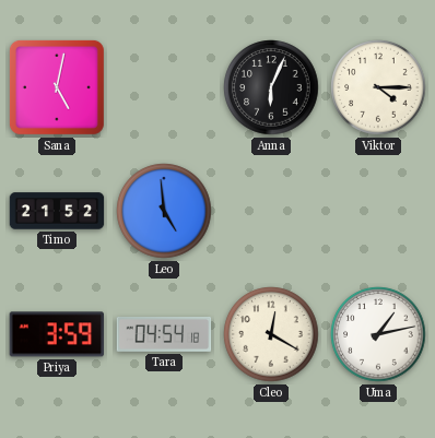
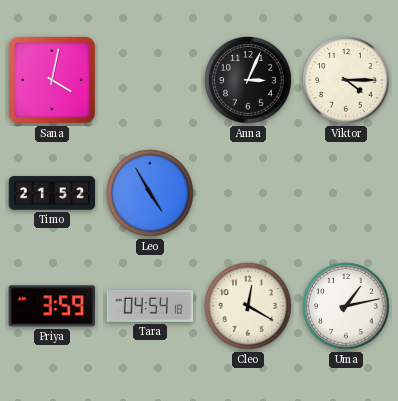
Sana: 5:02 -> 4:02
Anna: 6:04 -> 3:04
Leo: 4:59 -> 4:55
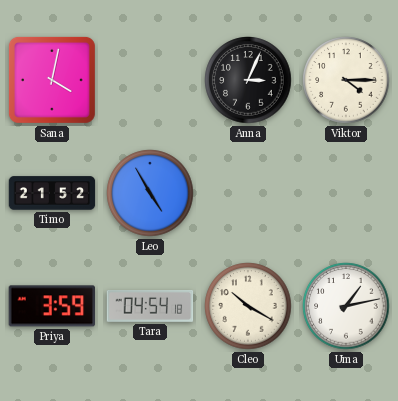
Cleo: 12:20 -> 10:20
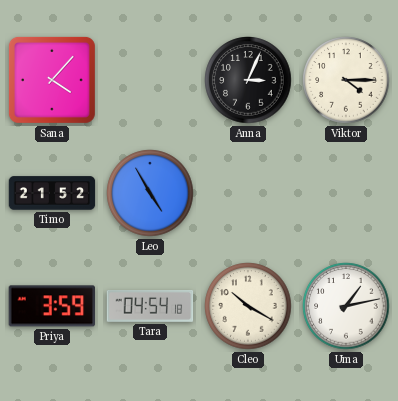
Sana: 4:02 -> 4:07
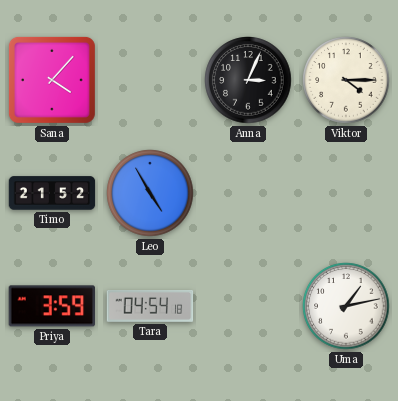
Cleo: 10:20 -> none
